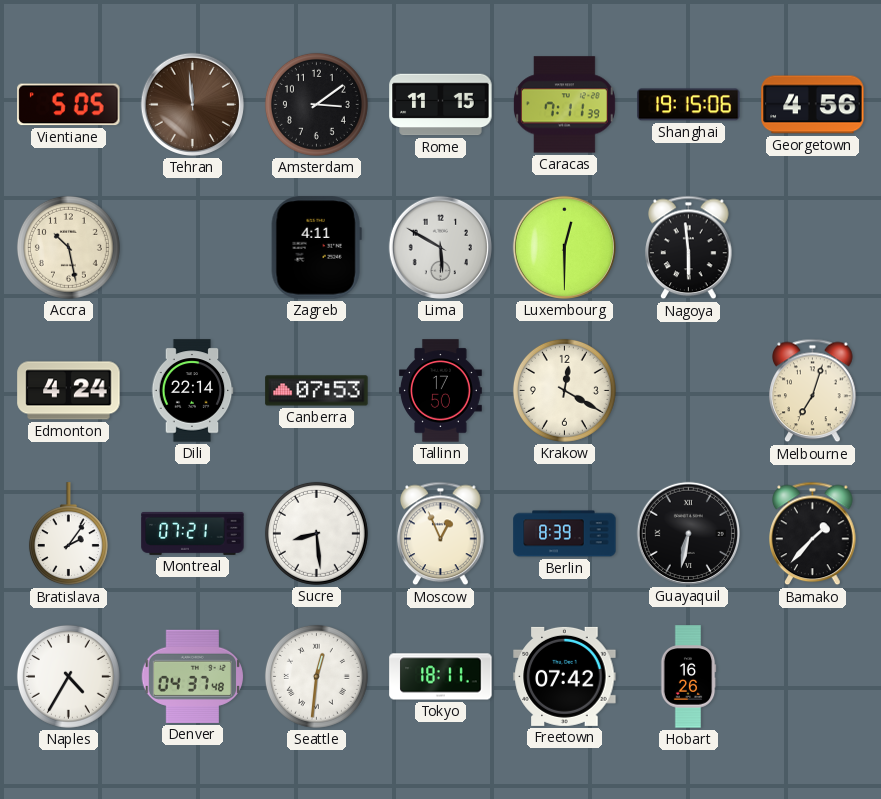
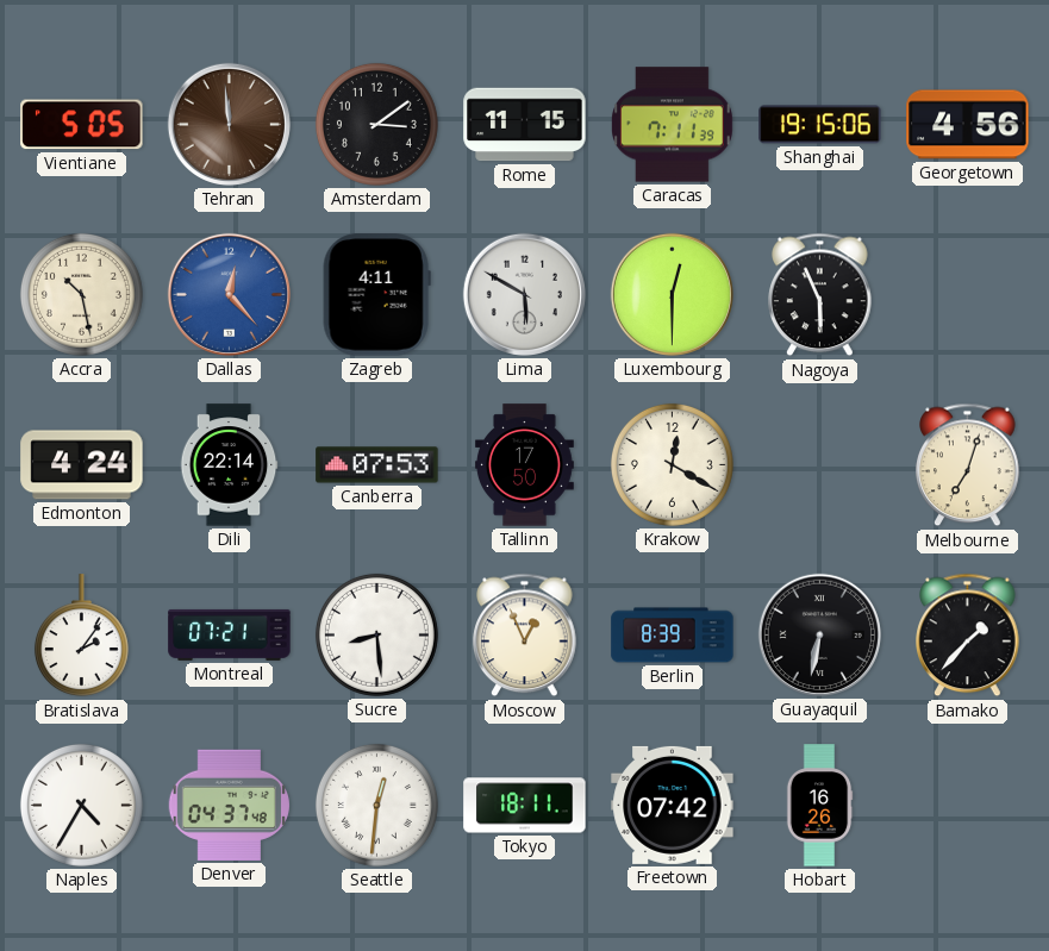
Dallas: none -> 12:23
Nagoya: 5:59 -> 5:56
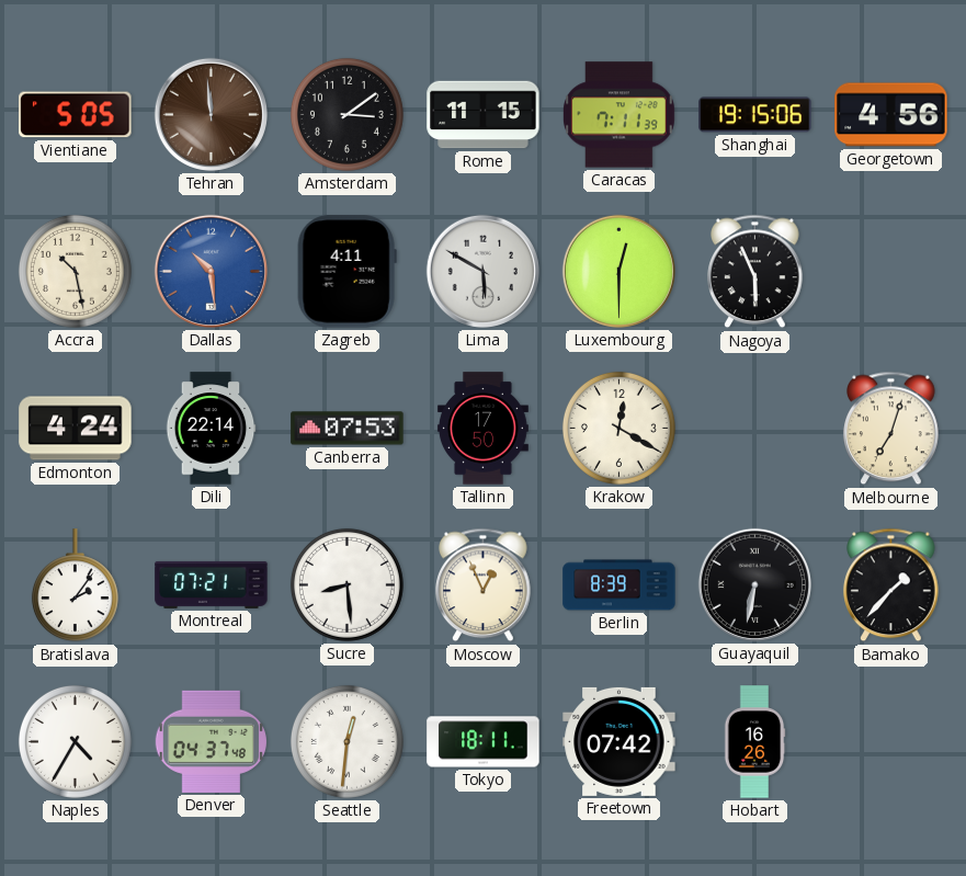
Dallas: 12:23 -> 10:29
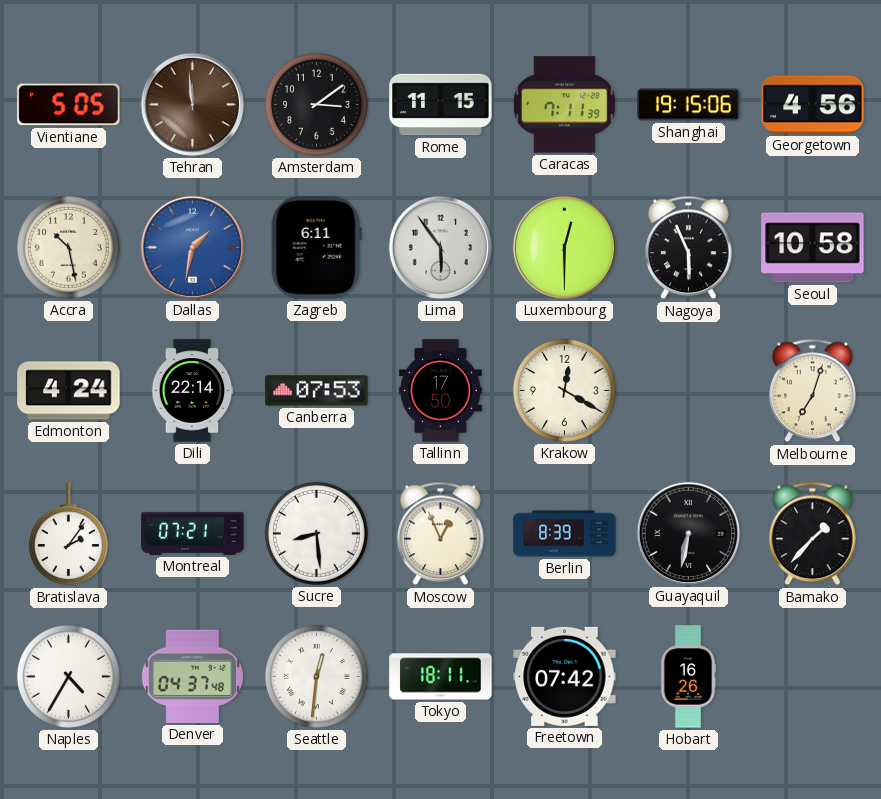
Dallas: 10:29 -> 1:32
Zagreb: 4:11 -> 6:11
Lima: 5:50 -> 5:54
Seoul: none -> 10:58
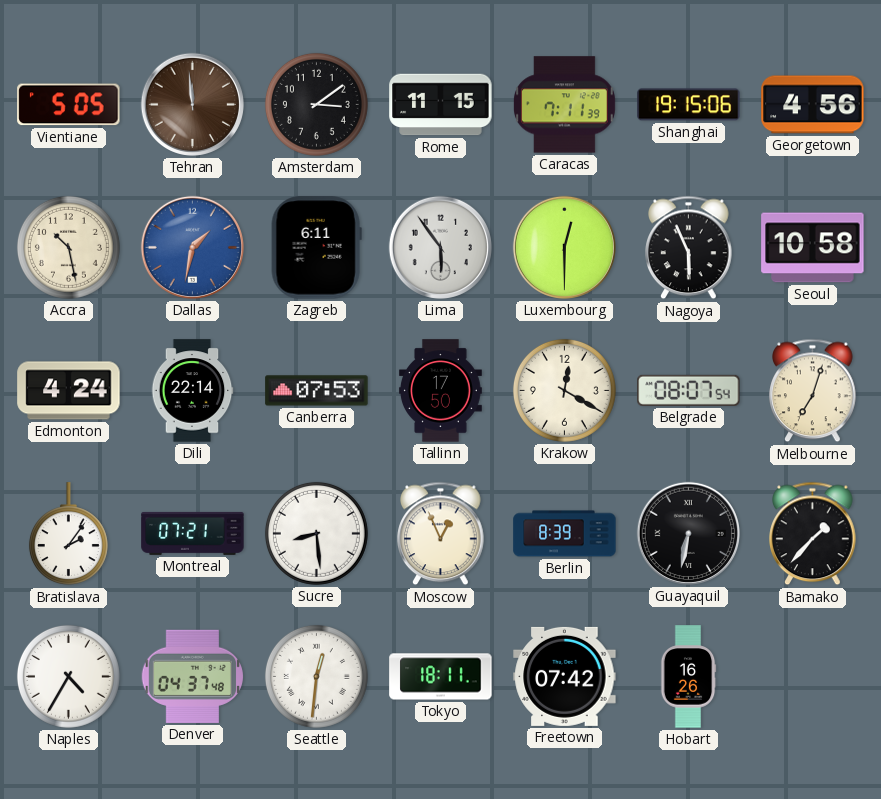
Belgrade: none -> 08:07
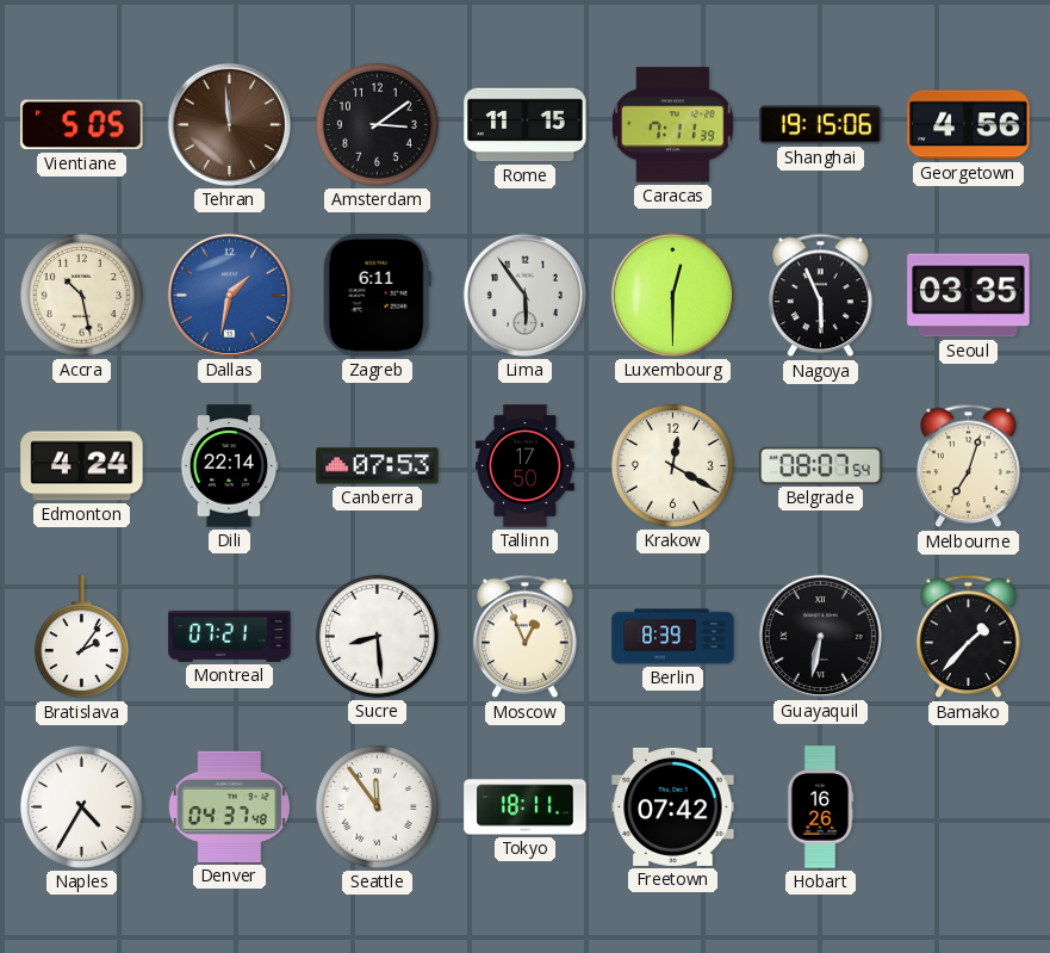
Seoul: 10:58 -> 03:35
Seattle: 12:31 -> 11:54
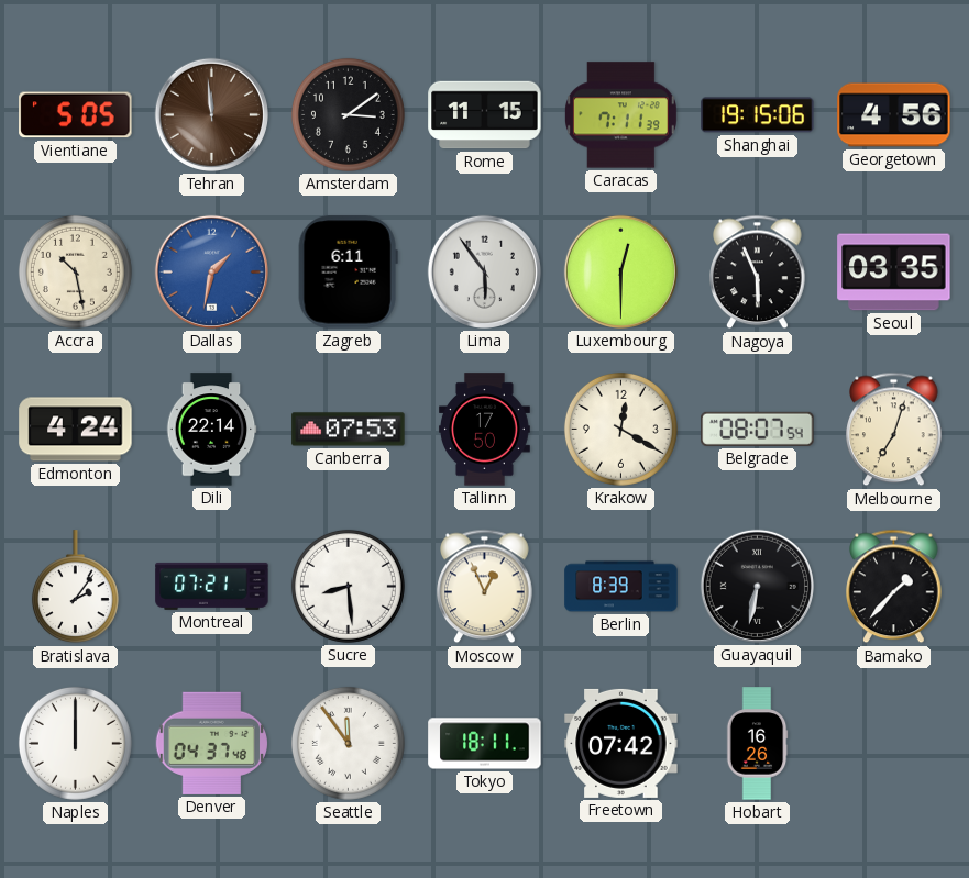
Naples: 4:35 -> 12:00
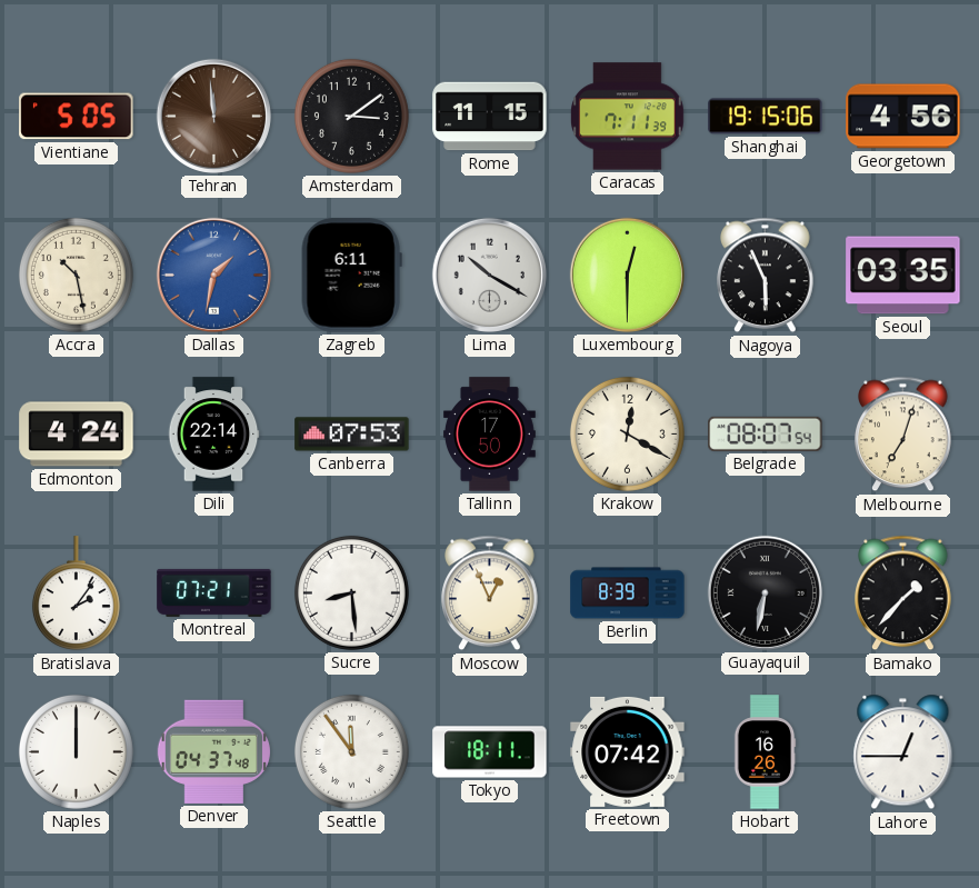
Lima: 5:54 -> 10:20
Lahore: none -> 12:45
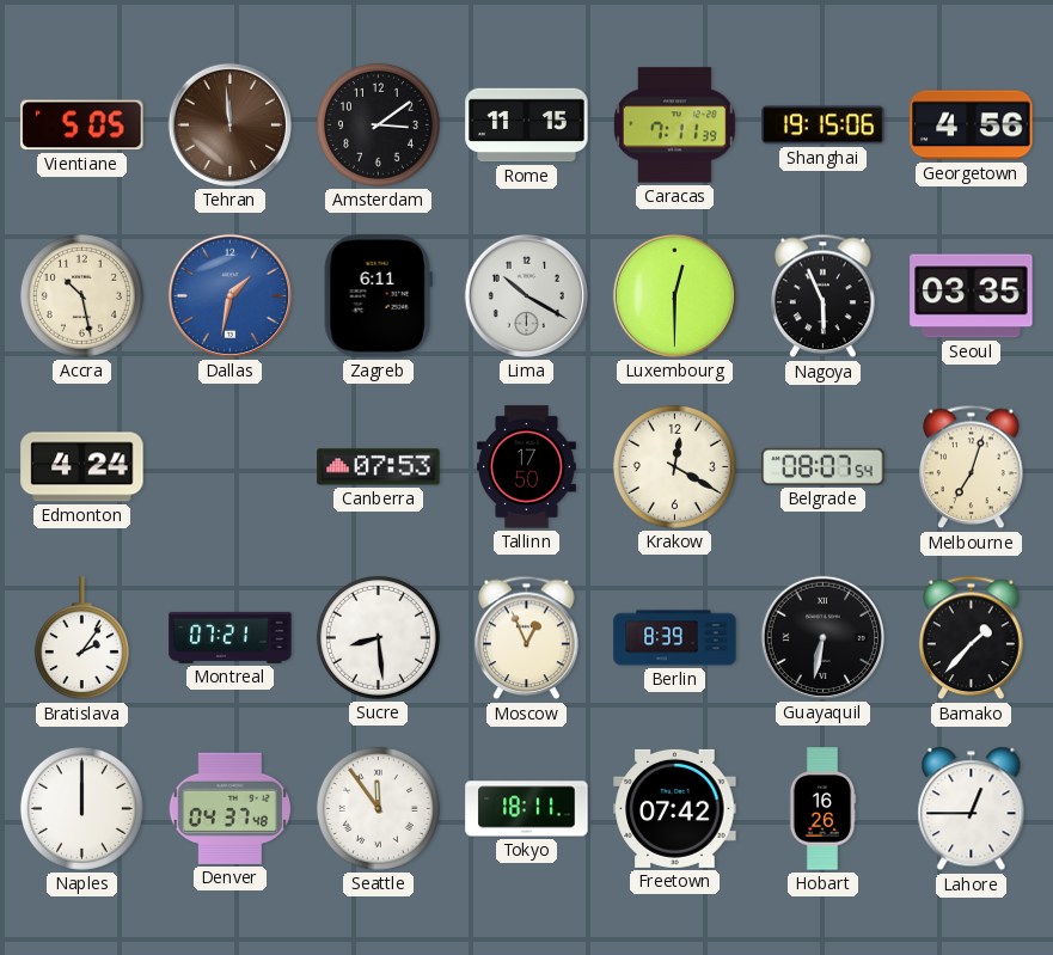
Dili: 22:14 -> none
